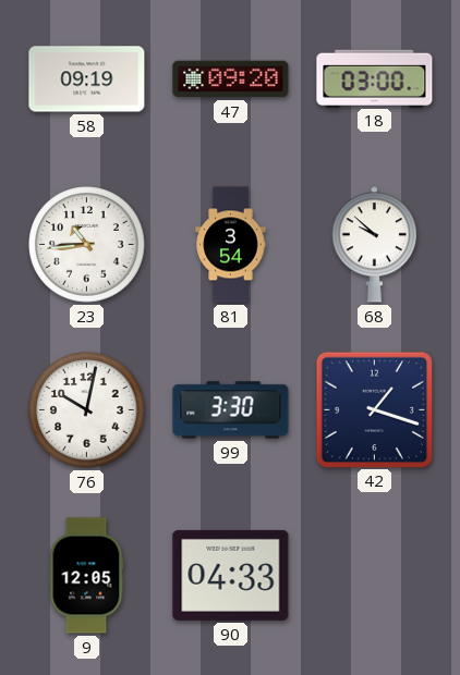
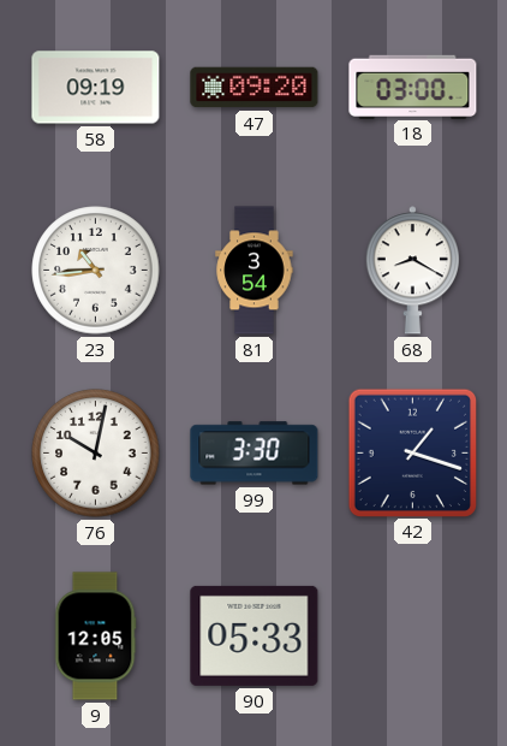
68: 9:52 -> 8:20
90: 04:33 -> 05:33
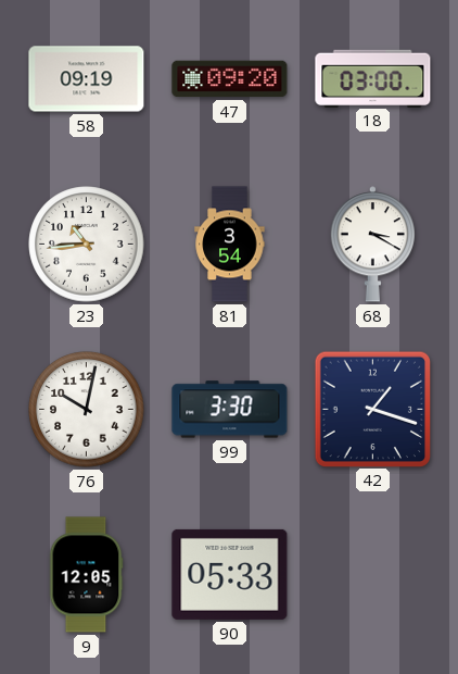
68: 8:20 -> 3:20
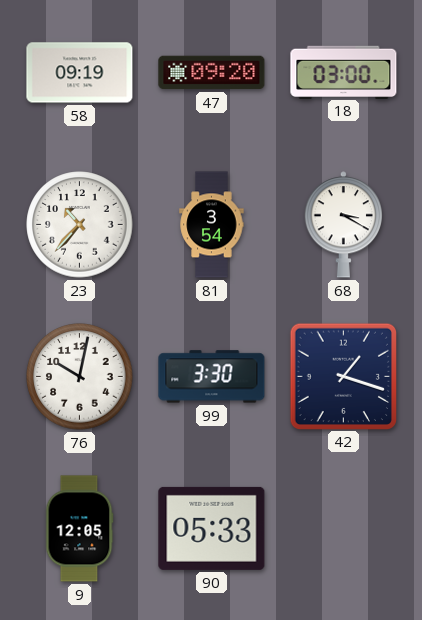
23: 10:44 -> 10:37
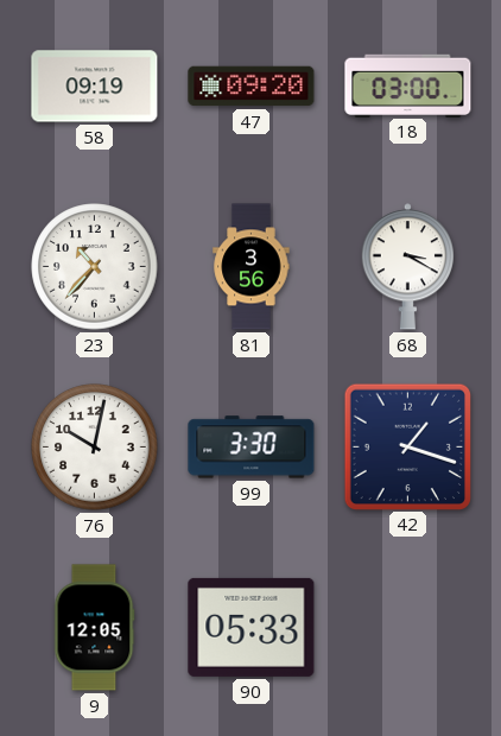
81: 3:54 -> 3:56
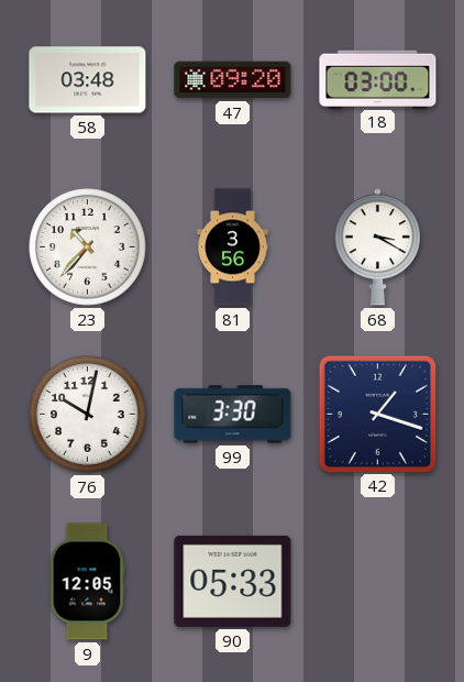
58: 09:19 -> 03:48
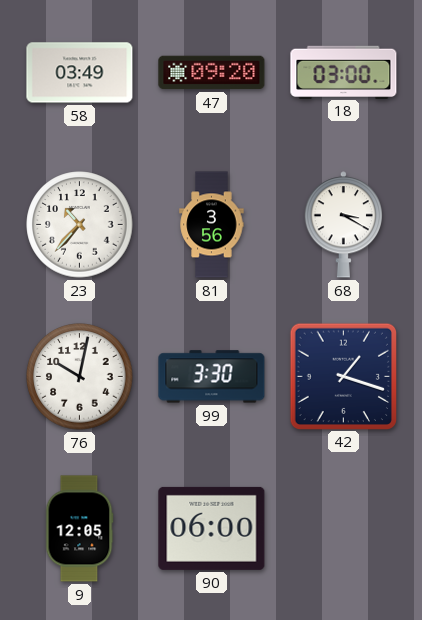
58: 03:48 -> 03:49
90: 05:33 -> 06:00
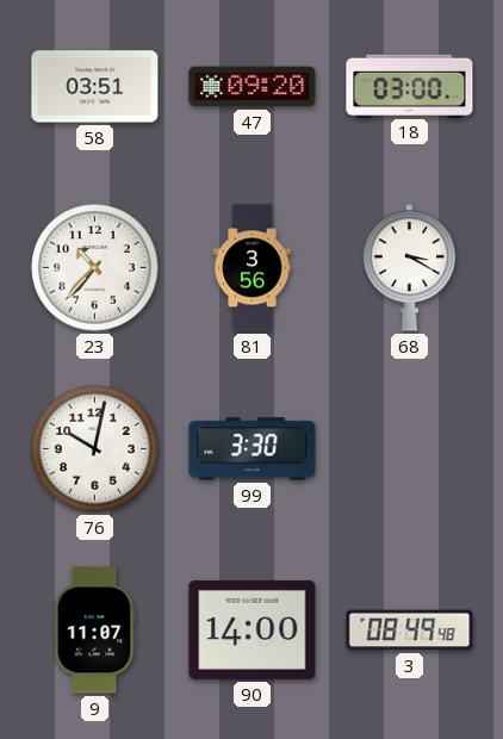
58: 03:49 -> 03:51
42: 1:18 -> none
9: 12:05 -> 11:07
90: 06:00 -> 14:00
3: none -> 08:49
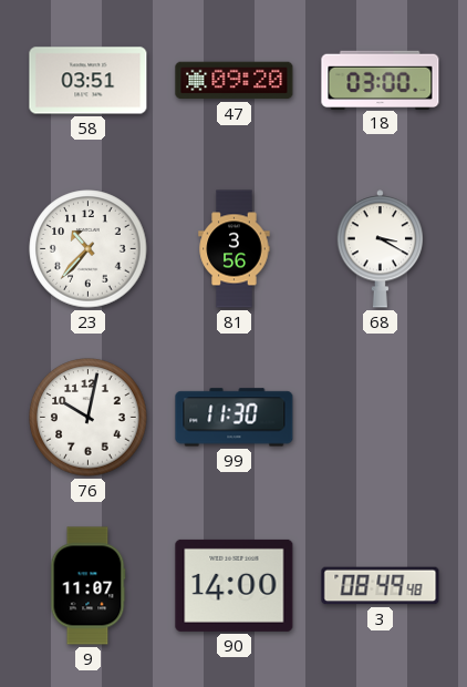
99: 3:30 -> 11:30
